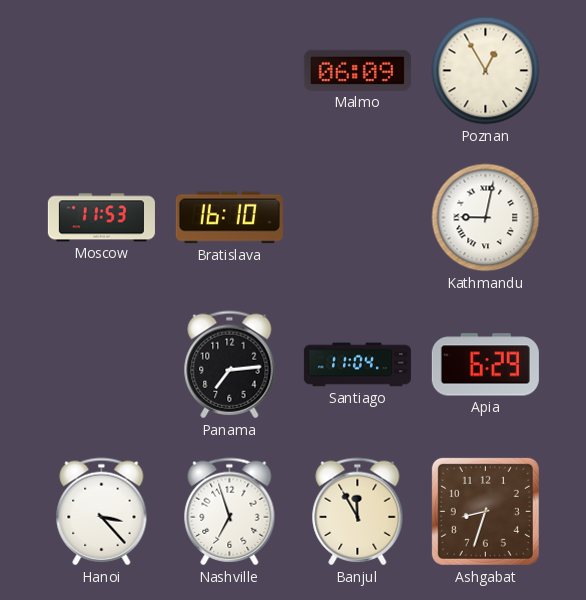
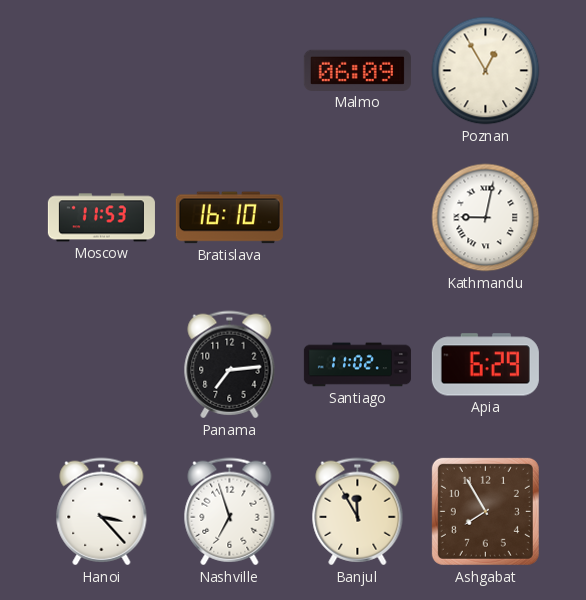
Santiago: 11:04 -> 11:02
Ashgabat: 8:33 -> 7:55
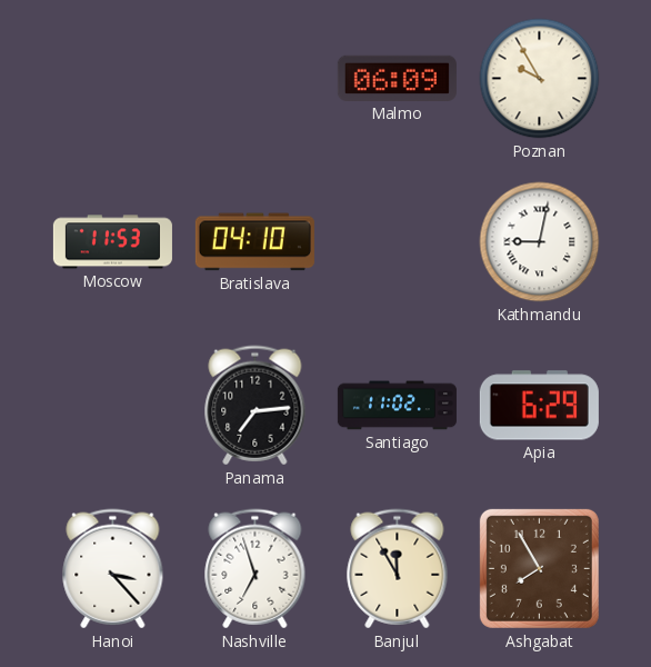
Poznan: 12:55 -> 9:55
Bratislava: 16:10 -> 04:10
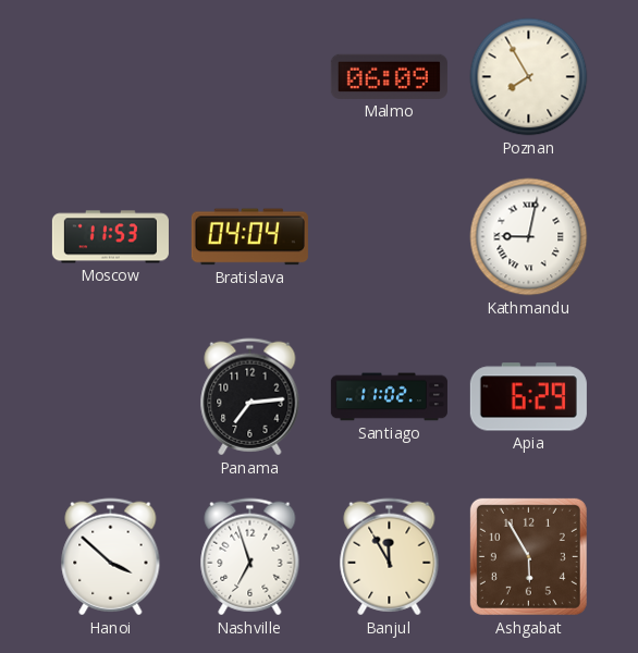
Poznan: 9:55 -> 7:55
Bratislava: 04:10 -> 04:04
Hanoi: 3:23 -> 3:52
Ashgabat: 7:55 -> 5:55
